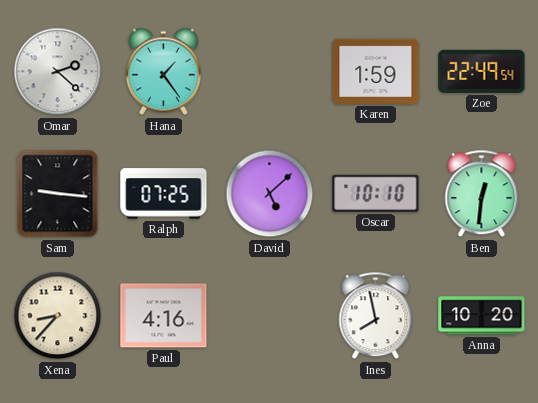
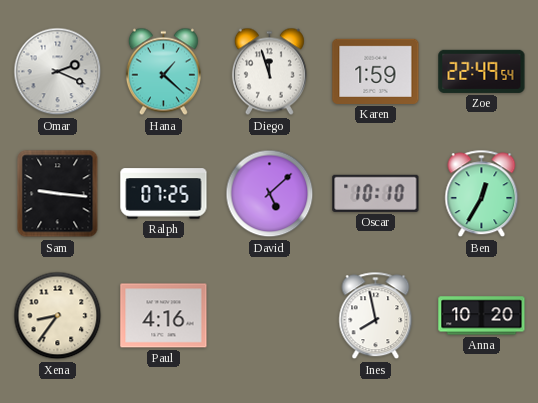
Omar: 2:22 -> 2:19
Hana: 1:24 -> 1:22
Diego: none -> 11:57
Ben: 12:31 -> 12:35
Xena: 8:37 -> 8:36
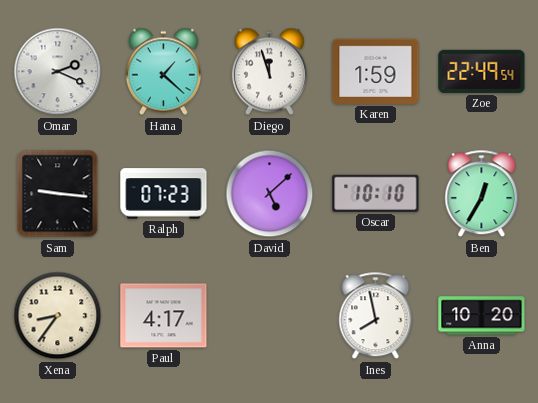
Ralph: 07:25 -> 07:23
Paul: 4:16 -> 4:17
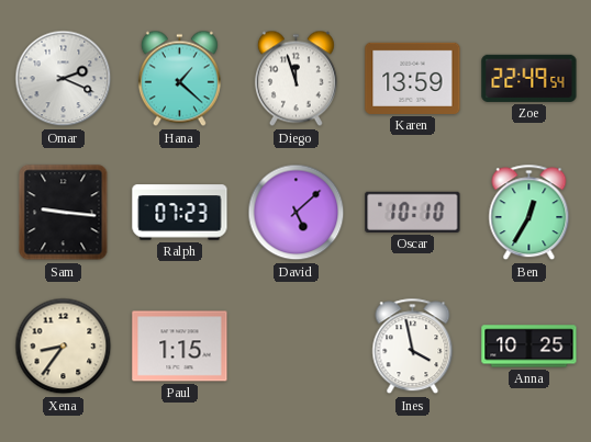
Karen: 1:59 -> 13:59
Paul: 4:17 -> 1:15
Ines: 7:58 -> 3:58
Anna: 10:20 -> 10:25
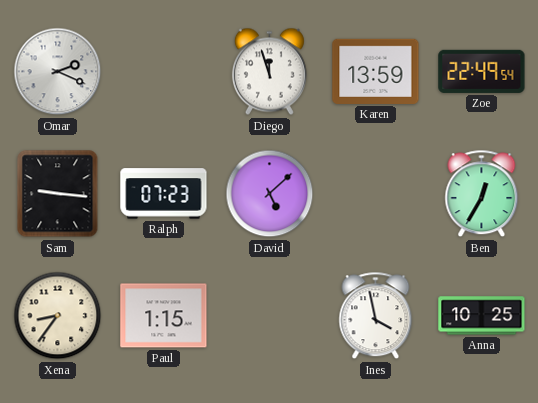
Hana: 1:22 -> none
Oscar: 10:10 -> none
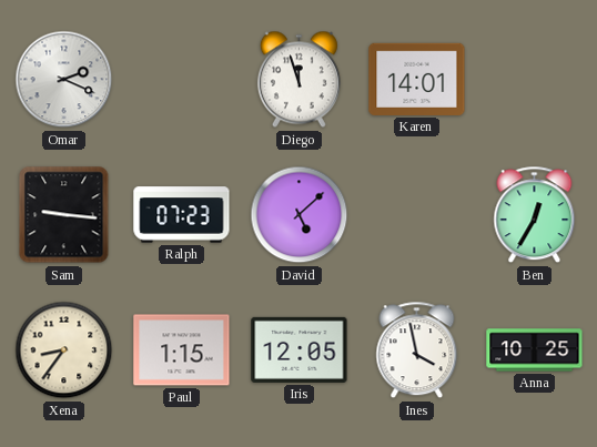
Karen: 13:59 -> 14:01
Zoe: 22:49 -> none
Iris: none -> 12:05
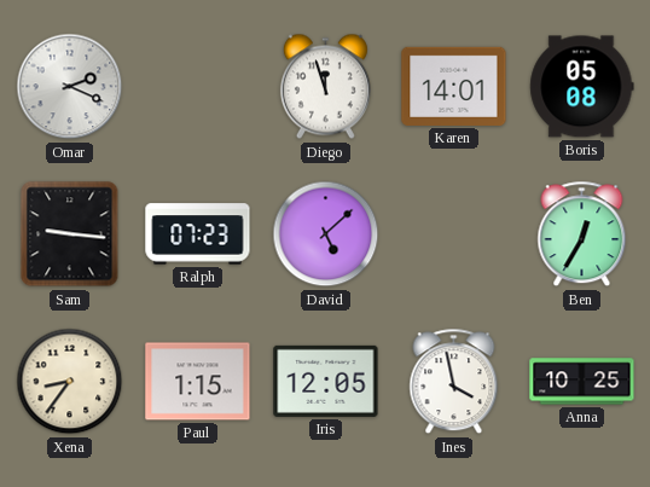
Boris: none -> 05:08
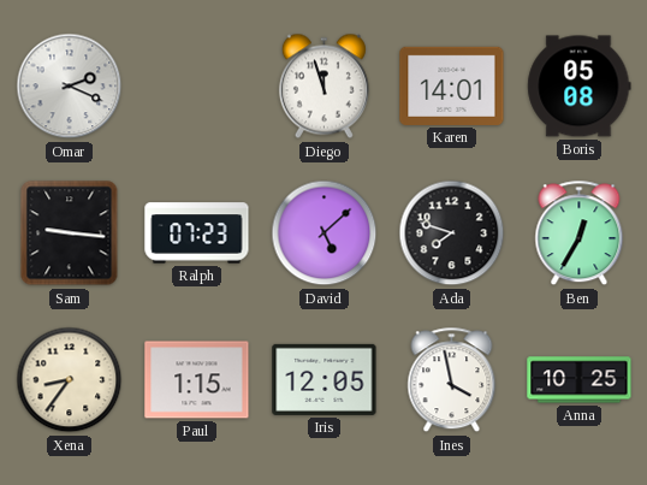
Ada: none -> 7:48
